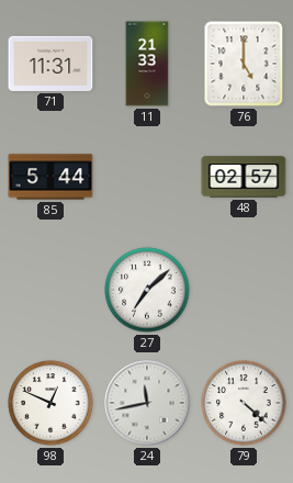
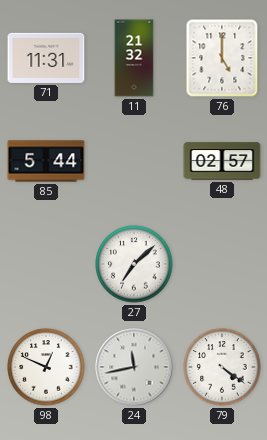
11: 21:33 -> 21:32
79: 4:22 -> 4:21
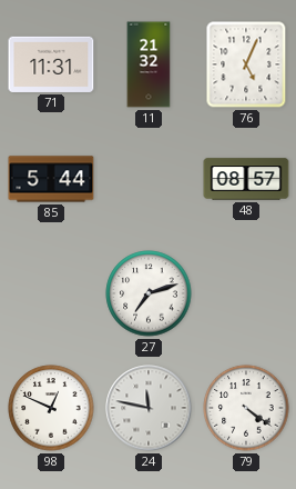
76: 5:00 -> 5:04
48: 02:57 -> 08:57
27: 7:08 -> 7:12
24: 11:43 -> 11:47
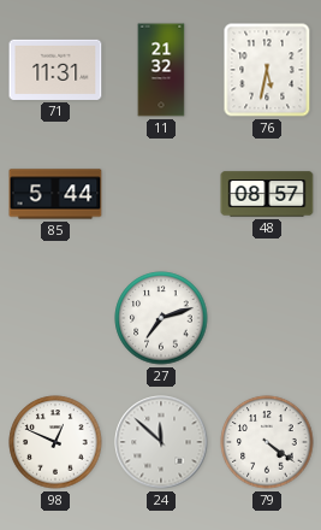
76: 5:04 -> 5:32
24: 11:47 -> 11:52
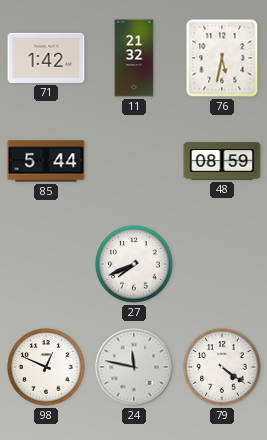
71: 11:31 -> 1:42
48: 08:57 -> 08:59
27: 7:12 -> 7:41
24: 11:52 -> 11:47
